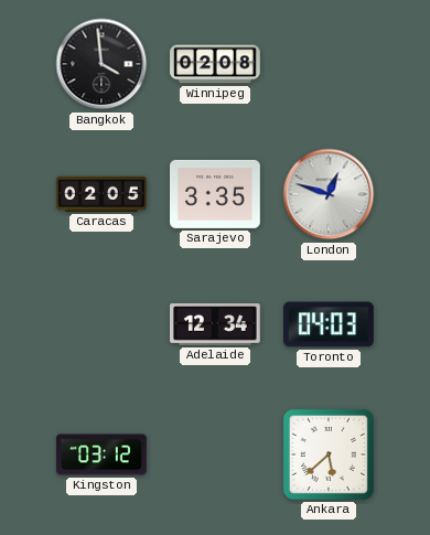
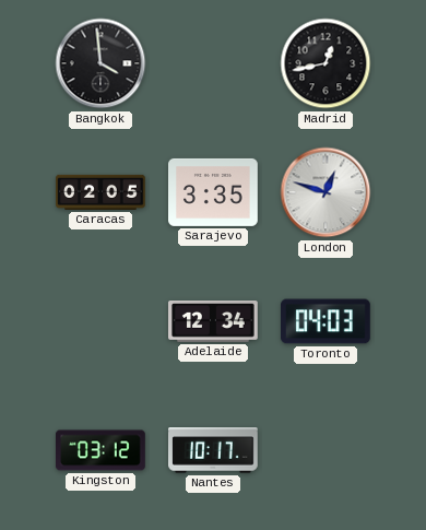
Winnipeg: 02:08 -> none
Madrid: none -> 12:43
Nantes: none -> 10:17
Ankara: 5:38 -> none
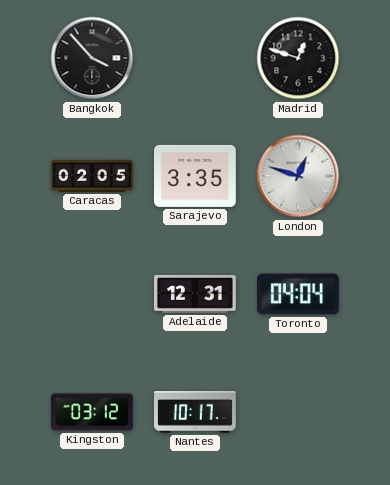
Bangkok: 3:59 -> 3:53
Madrid: 12:43 -> 12:48
Adelaide: 12:34 -> 12:31
Toronto: 04:03 -> 04:04
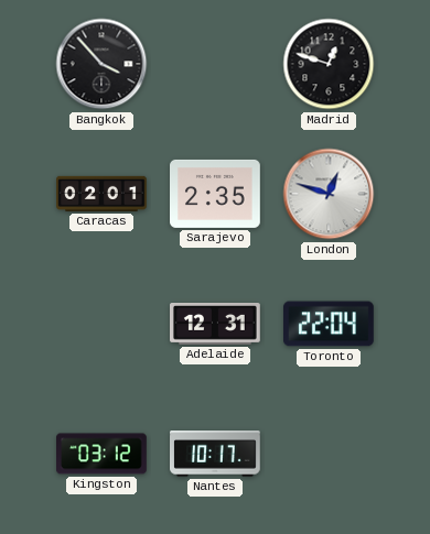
Caracas: 02:05 -> 02:01
Sarajevo: 3:35 -> 2:35
Toronto: 04:04 -> 22:04
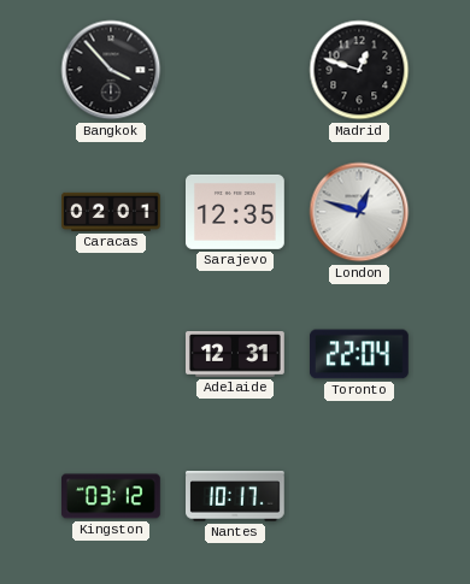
Sarajevo: 2:35 -> 12:35
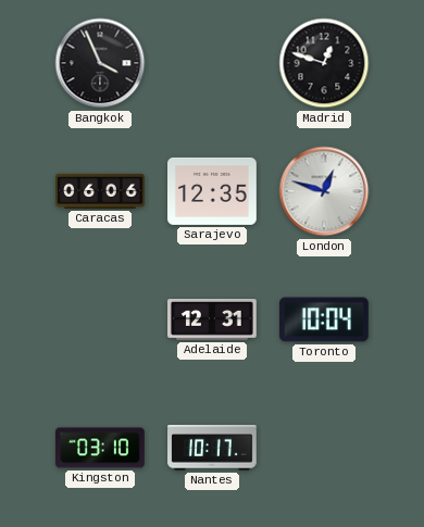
Bangkok: 3:53 -> 3:56
Caracas: 02:01 -> 06:06
Toronto: 22:04 -> 10:04
Kingston: 03:12 -> 03:10
